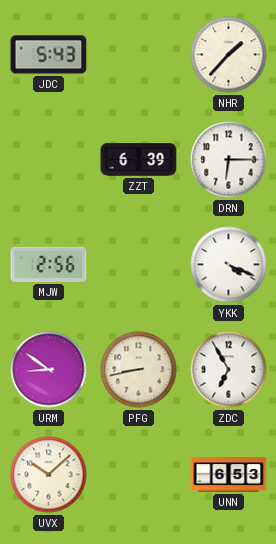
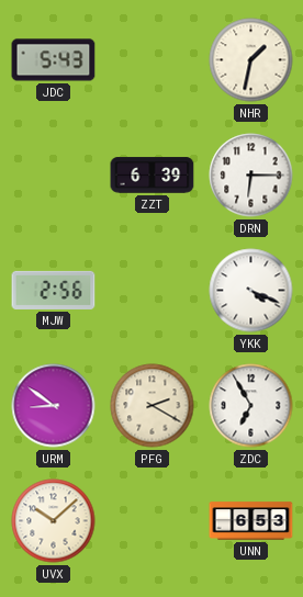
NHR: 1:37 -> 1:32
PFG: 8:43 -> 2:20
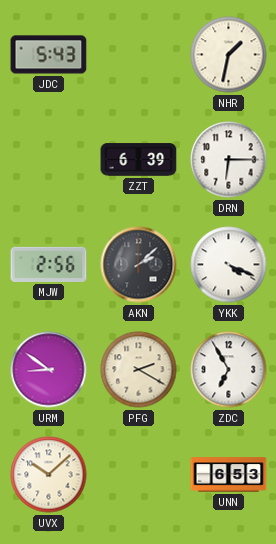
AKN: none -> 2:08
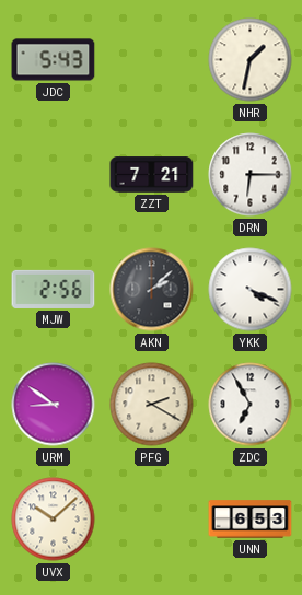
ZZT: 6:39 -> 7:21
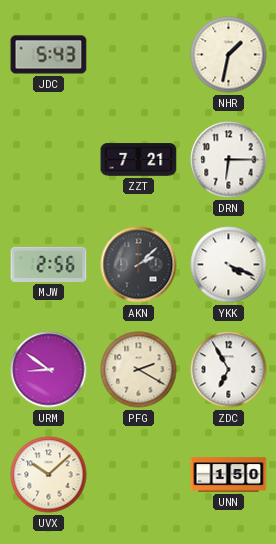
UNN: 6:53 -> 1:50
